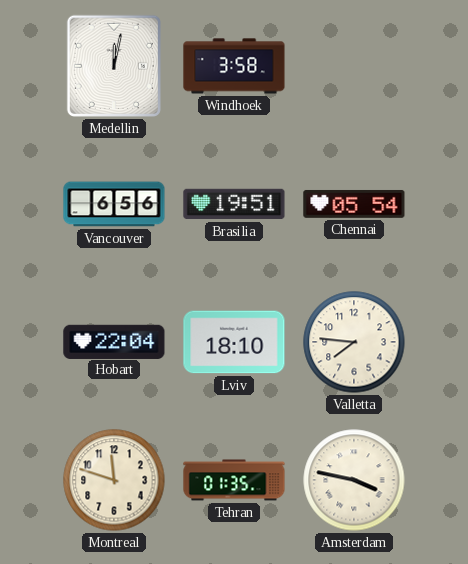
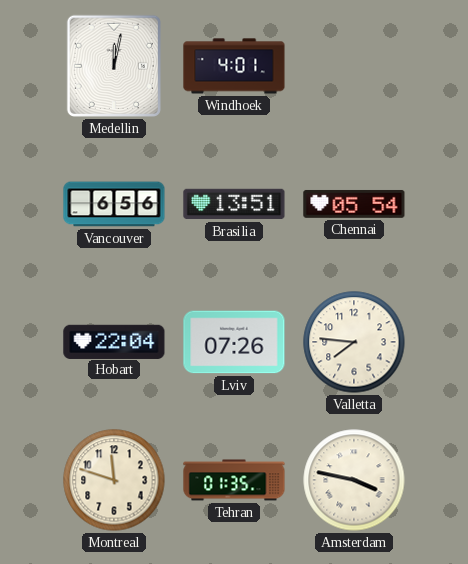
Windhoek: 3:58 -> 4:01
Brasilia: 19:51 -> 13:51
Lviv: 18:10 -> 07:26
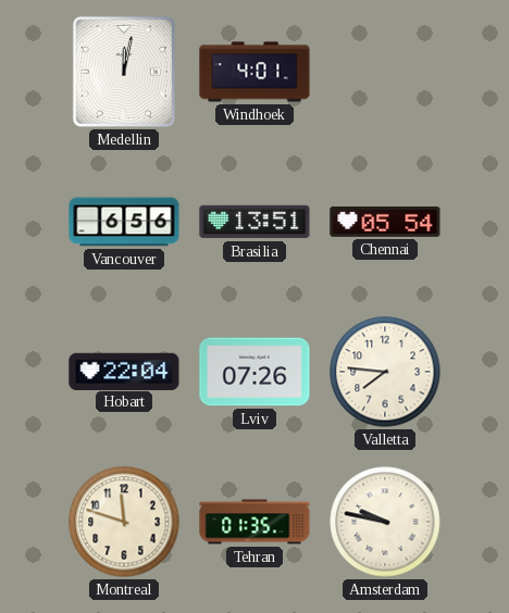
Amsterdam: 3:47 -> 9:47
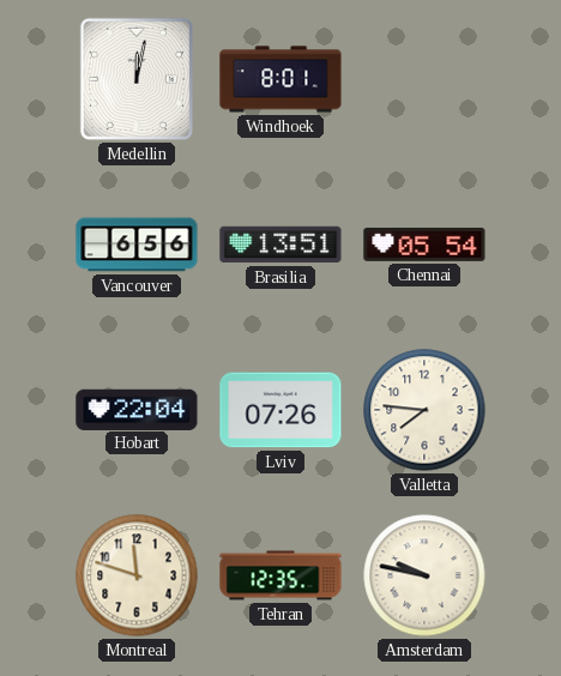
Windhoek: 4:01 -> 8:01
Tehran: 01:35 -> 12:35
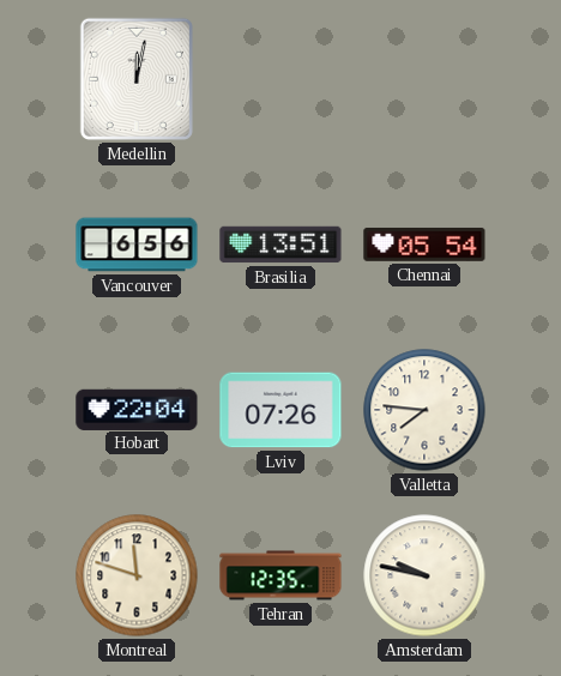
Windhoek: 8:01 -> none
